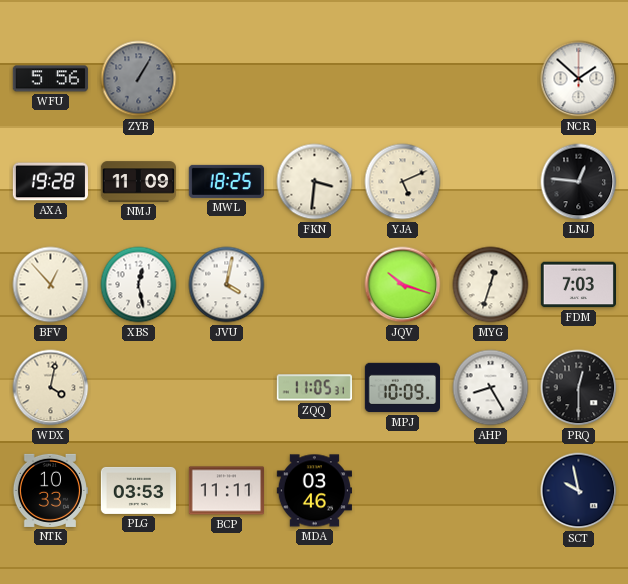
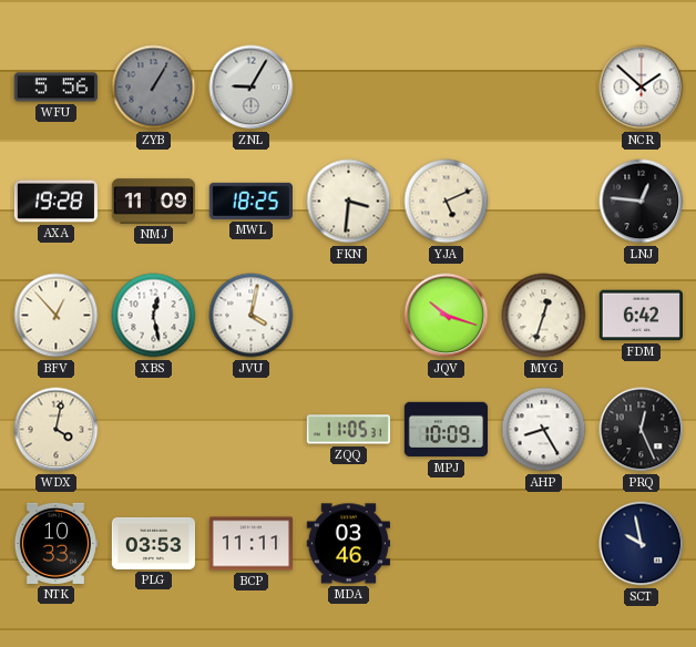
ZNL: none -> 9:05
FDM: 7:03 -> 6:42
PRQ: 12:30 -> 12:26
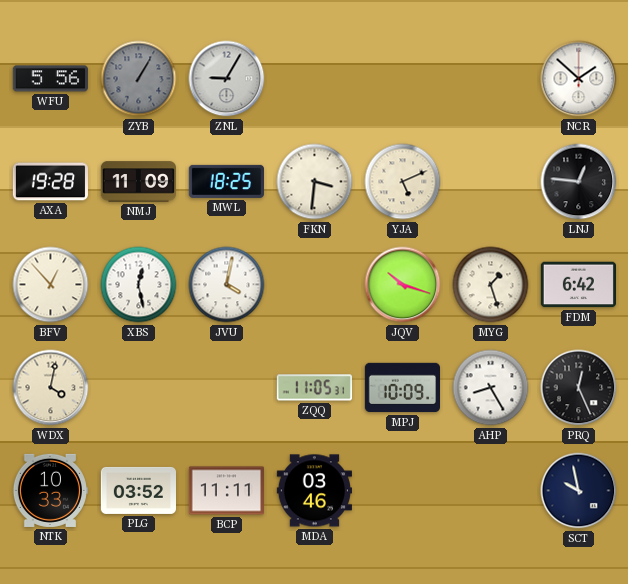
MYG: 12:33 -> 1:27
PLG: 03:53 -> 03:52
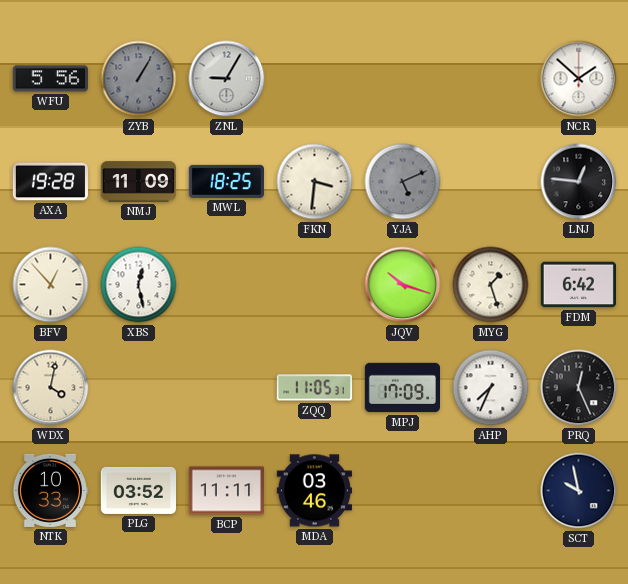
YJA dial: cream -> grey
JVU: 4:02 -> none
MPJ: 10:09 -> 17:09
AHP: 8:25 -> 7:34
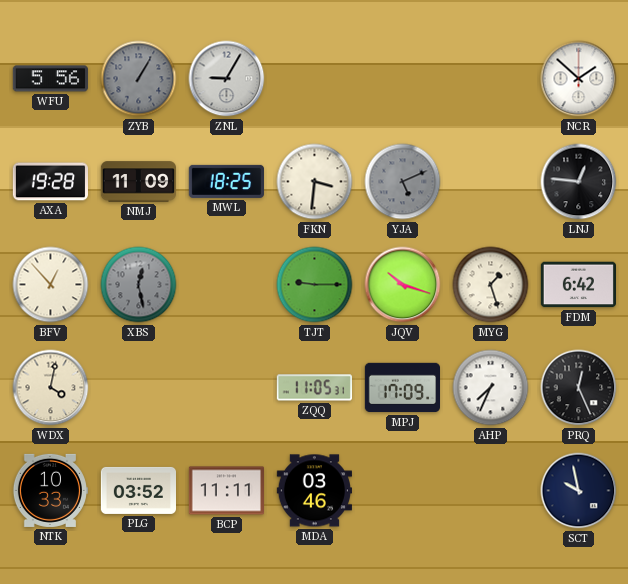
XBS dial: white -> grey
TJT: none -> 9:15
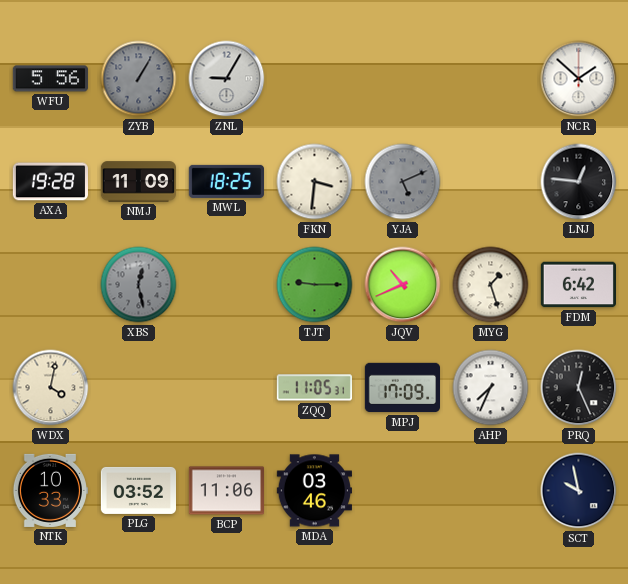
BFV: 12:53 -> none
JQV: 10:18 -> 10:41
BCP: 11:11 -> 11:06
